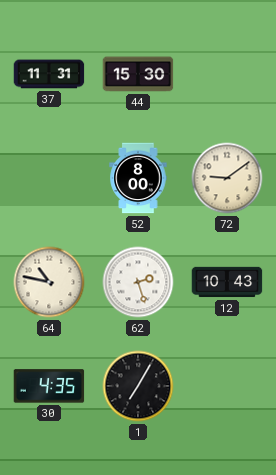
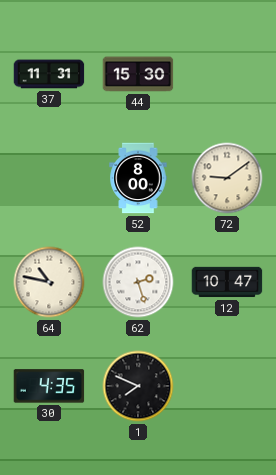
12: 10:43 -> 10:47
1: 7:05 -> 7:49
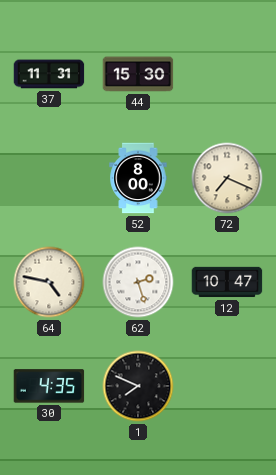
72: 9:09 -> 7:19
64: 10:47 -> 4:47
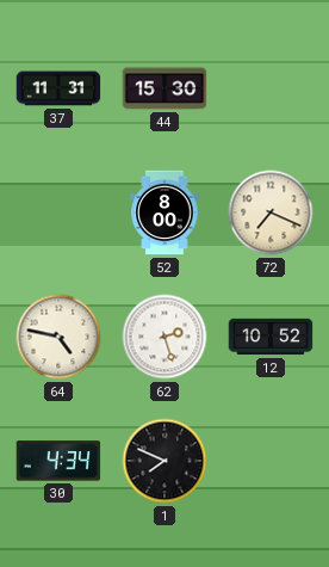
12: 10:47 -> 10:52
30: 4:35 -> 4:34
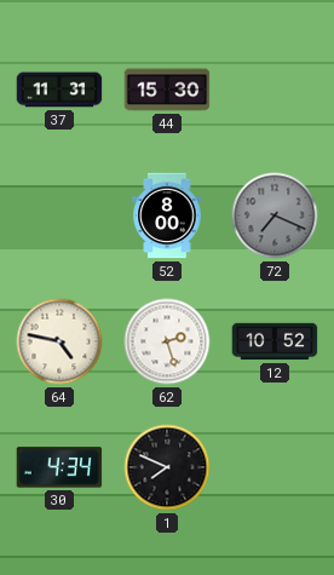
72 dial: cream -> grey
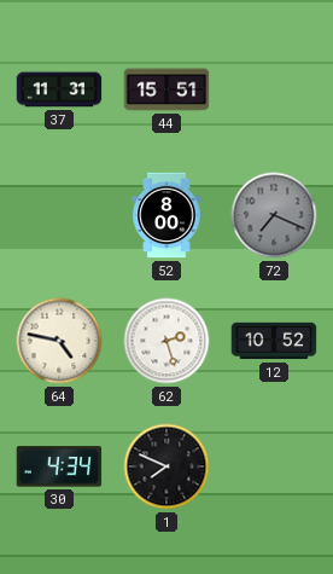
44: 15:30 -> 15:51
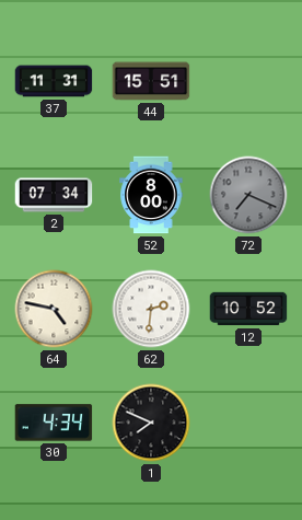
2: none -> 07:34
62: 2:27 -> 2:31
